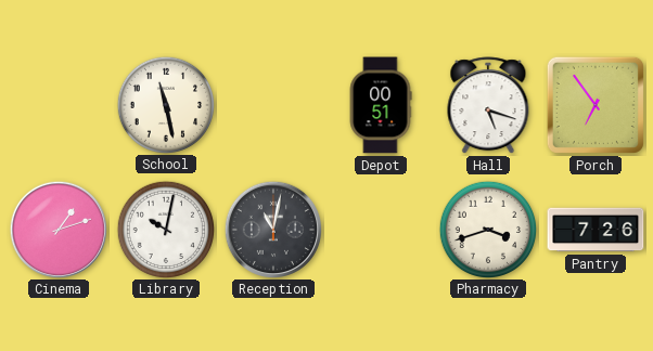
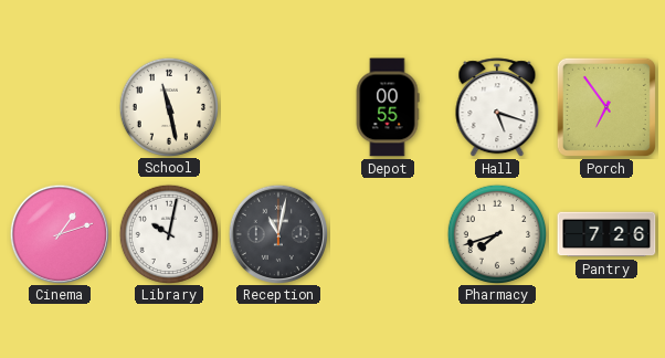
Depot: 00:51 -> 00:55
Pharmacy: 3:42 -> 7:42
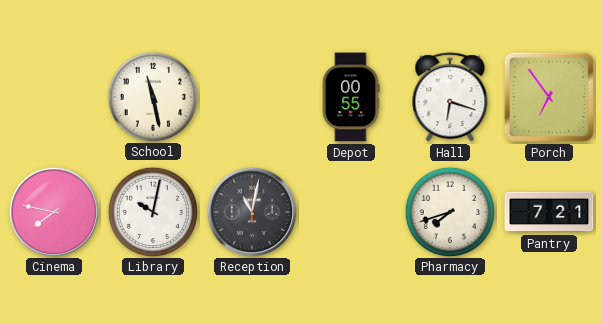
Hall: 5:18 -> 6:18
Cinema: 1:12 -> 7:47
Pantry: 7:26 -> 7:21
